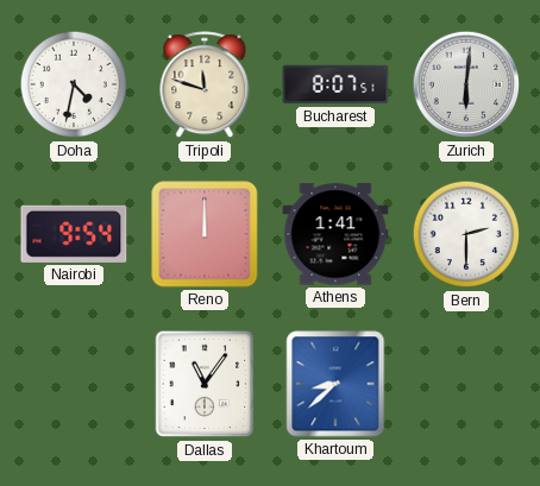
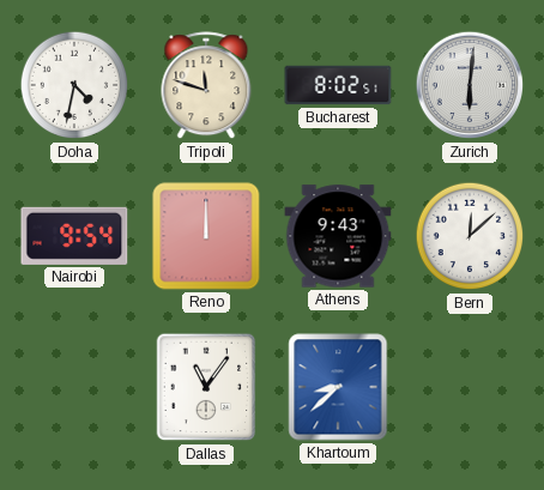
Bucharest: 8:07 -> 8:02
Athens: 1:41 -> 9:43
Bern: 2:30 -> 12:08
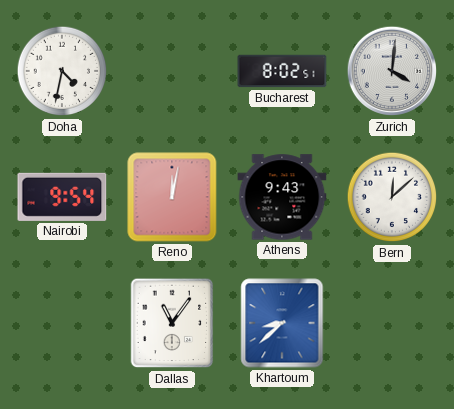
Tripoli: 11:48 -> none
Zurich: 6:01 -> 4:01
Reno: 12:00 -> 12:02
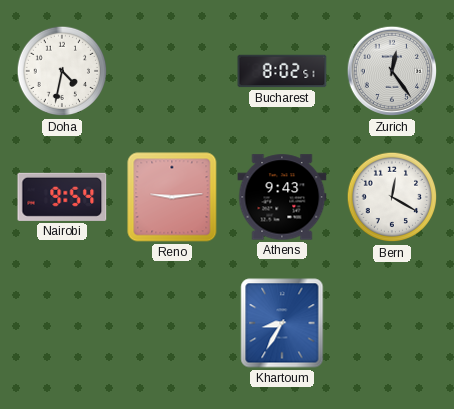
Zurich: 4:01 -> 12:24
Reno: 12:02 -> 9:14
Bern: 12:08 -> 12:20
Dallas: 11:06 -> none
Khartoum: 8:38 -> 8:35
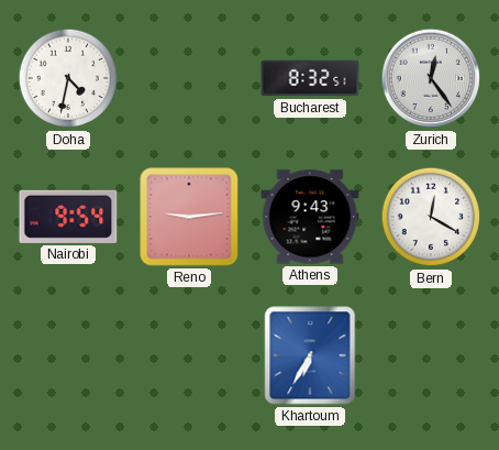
Bucharest: 8:02 -> 8:32
Khartoum: 8:35 -> 6:35
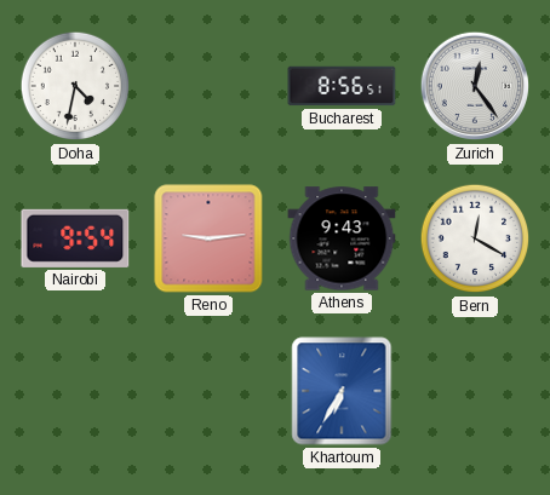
Bucharest: 8:32 -> 8:56
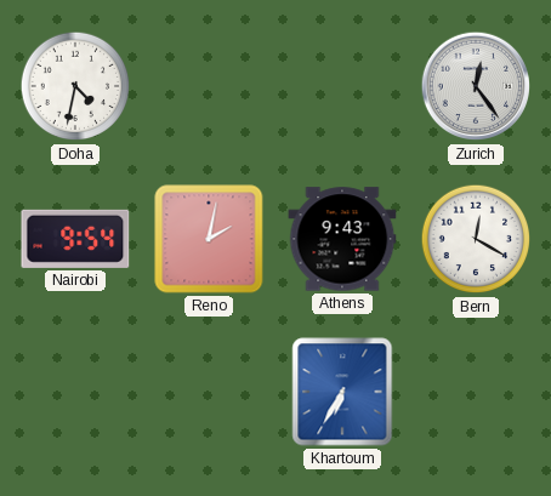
Bucharest: 8:56 -> none
Reno: 9:14 -> 2:02
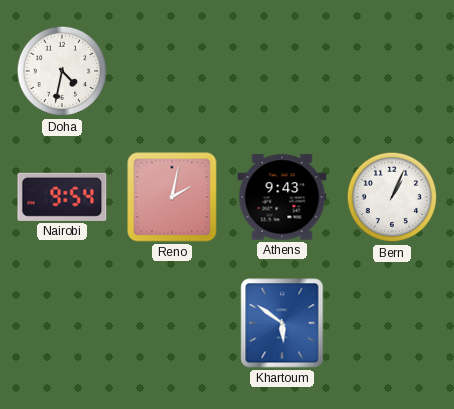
Zurich: 12:24 -> none
Bern: 12:20 -> 1:04
Khartoum: 6:35 -> 5:51
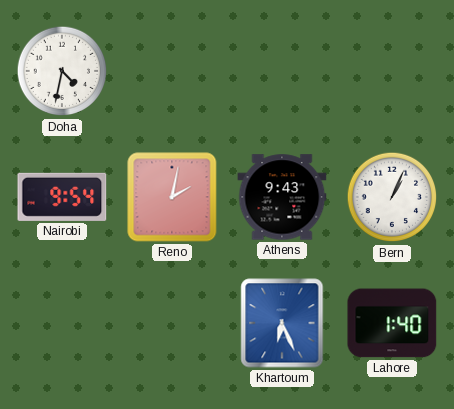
Khartoum: 5:51 -> 6:26
Lahore: none -> 1:40
